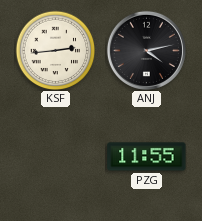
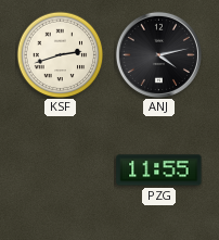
KSF: 2:44 -> 2:42
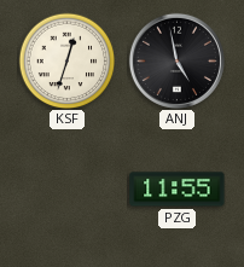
KSF: 2:42 -> 12:33
ANJ: 4:13 -> 4:58
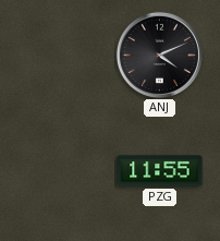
KSF: 12:33 -> none
ANJ: 4:58 -> 4:11
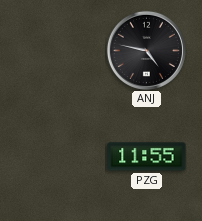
ANJ: 4:11 -> 4:47
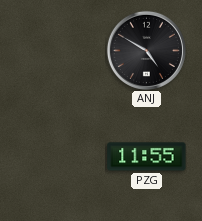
ANJ: 4:47 -> 4:50
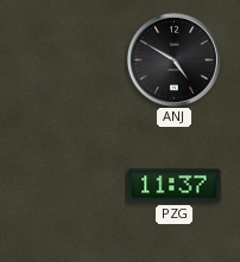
PZG: 11:55 -> 11:37
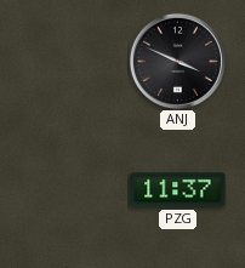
ANJ: 4:50 -> 3:49
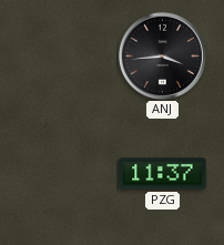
ANJ: 3:49 -> 3:44
